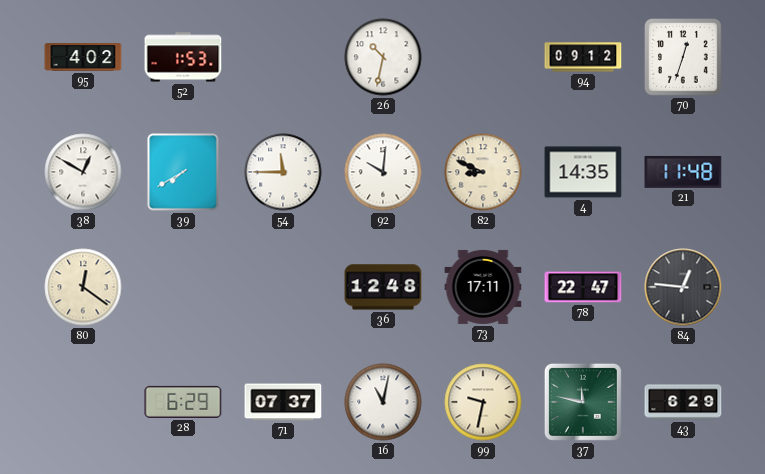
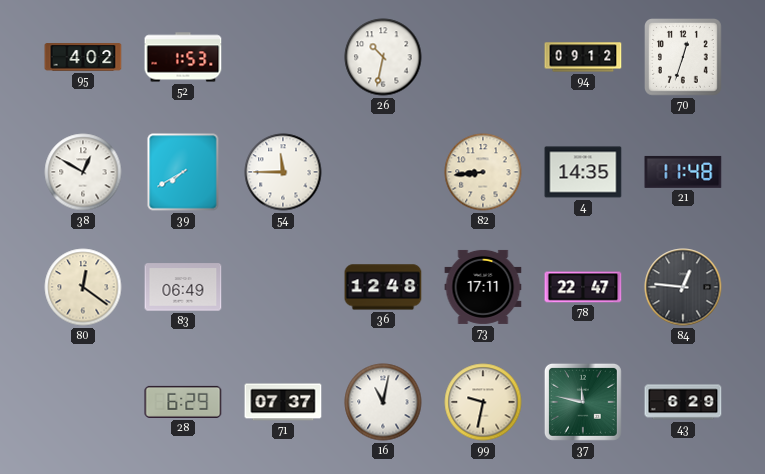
92: 10:01 -> none
82: 8:49 -> 8:44
83: none -> 06:49
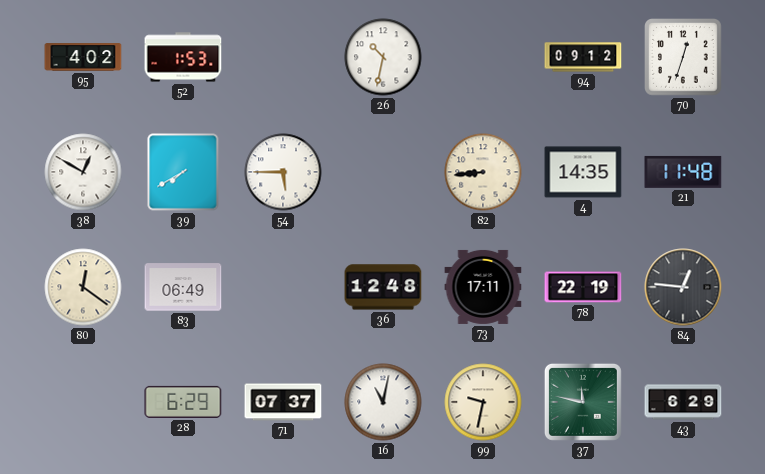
54: 11:45 -> 5:45
78: 22:47 -> 22:19
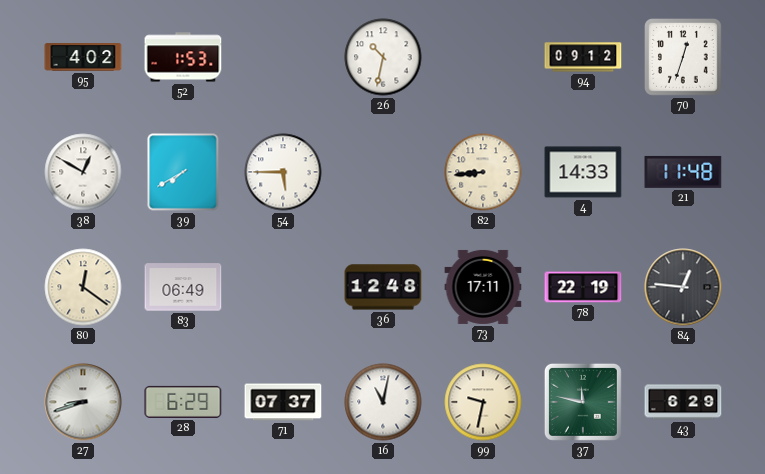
4: 14:35 -> 14:33
27: none -> 8:42
